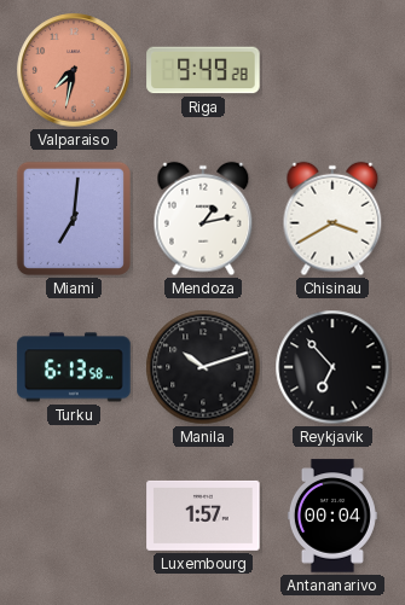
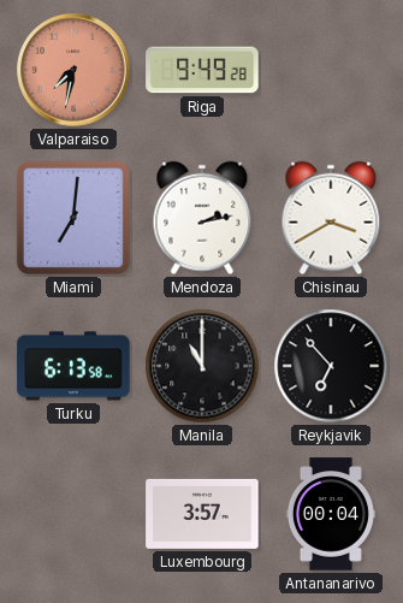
Mendoza: 1:13 -> 2:13
Manila: 10:12 -> 11:00
Luxembourg: 1:57 -> 3:57
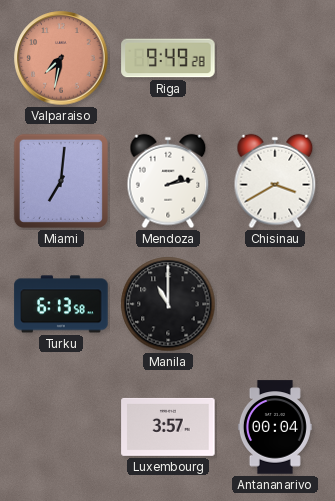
Reykjavik: 6:53 -> none
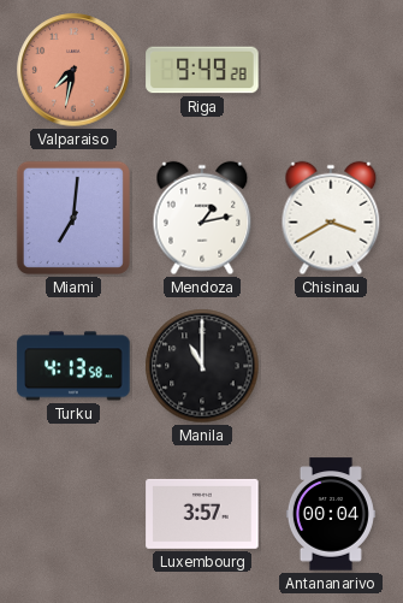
Mendoza: 2:13 -> 1:13
Turku: 6:13 -> 4:13
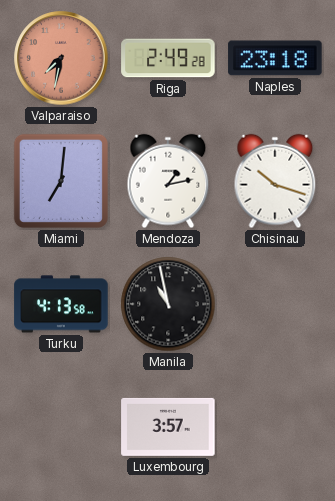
Riga: 9:49 -> 2:49
Naples: none -> 23:18
Chisinau: 3:40 -> 10:18
Manila: 11:00 -> 10:58
Antananarivo: 00:04 -> none
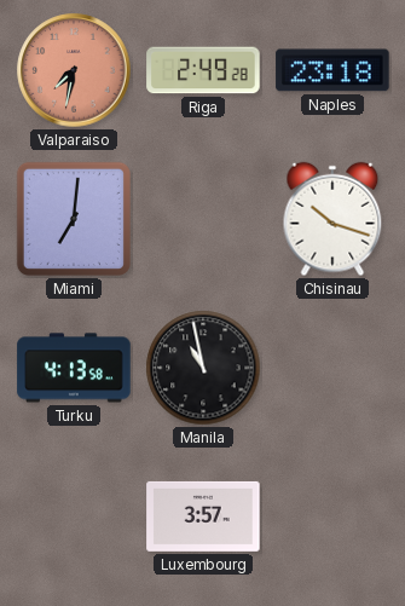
Mendoza: 1:13 -> none
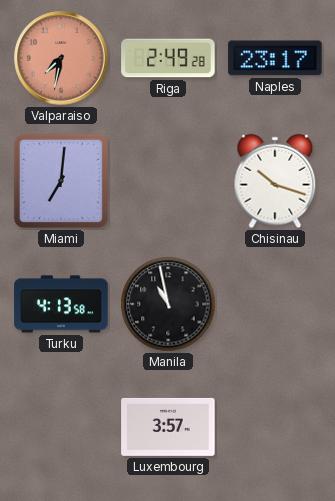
Naples: 23:18 -> 23:17
